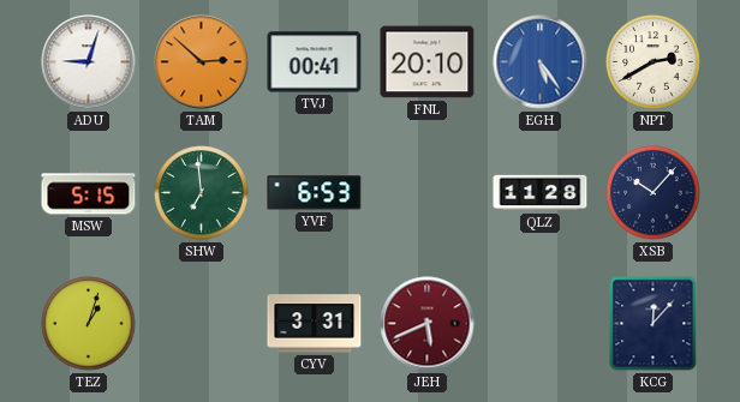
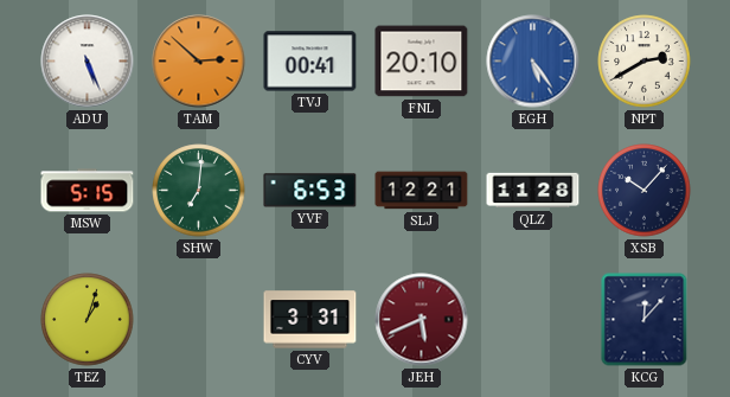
ADU: 9:03 -> 5:26
SHW: 6:59 -> 7:01
SLJ: none -> 12:21
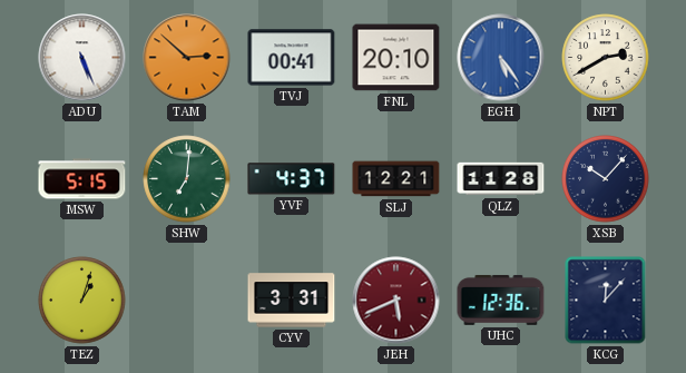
YVF: 6:53 -> 4:37
UHC: none -> 12:36
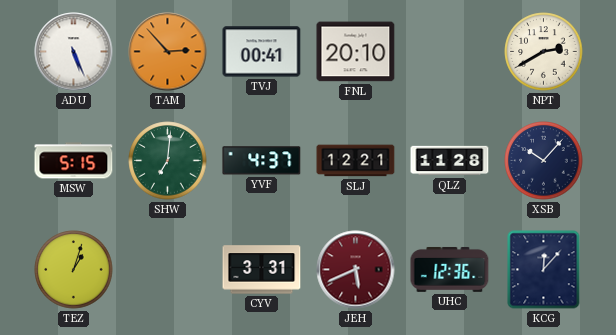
TAM: 2:52 -> 2:53
EGH: 5:24 -> none
